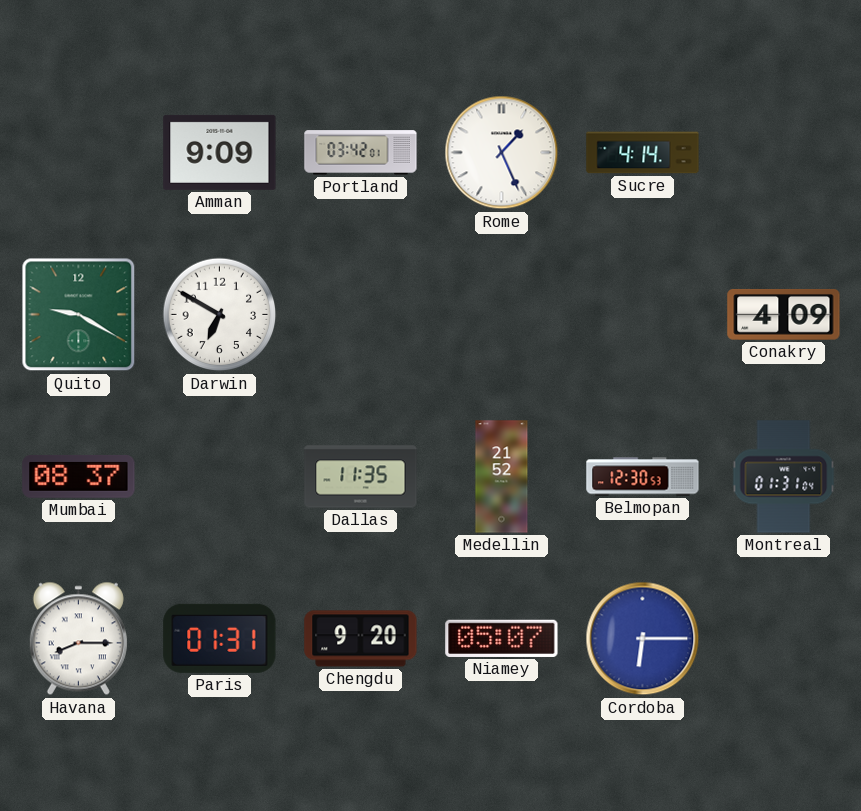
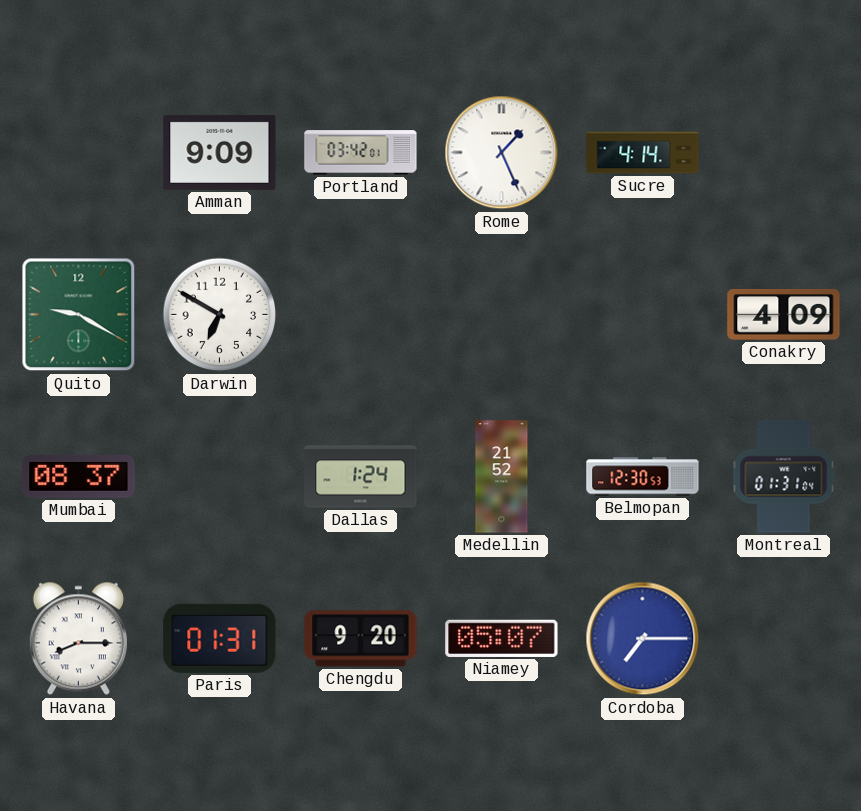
Dallas: 11:35 -> 1:24
Cordoba: 6:15 -> 7:15
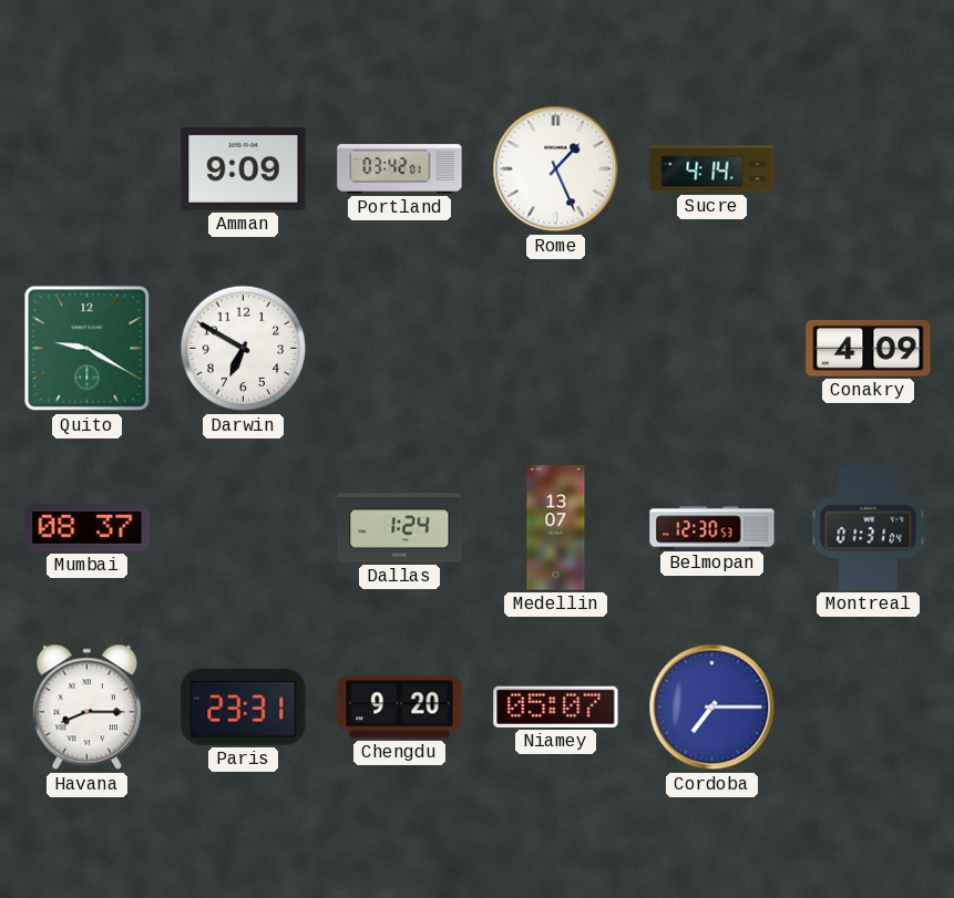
Medellin: 21:52 -> 13:07
Paris: 01:31 -> 23:31
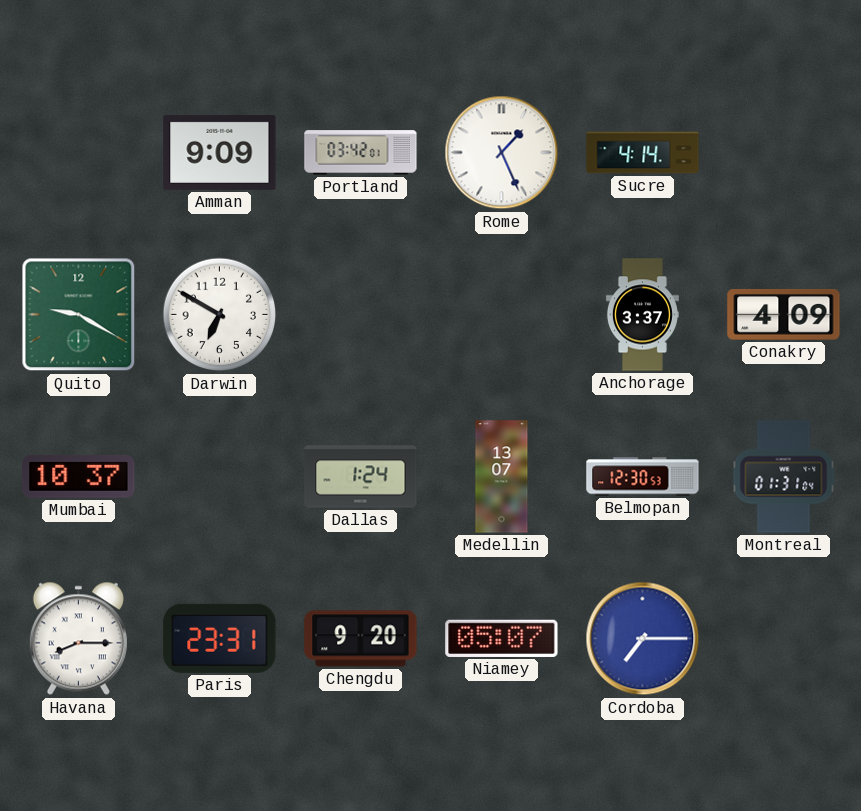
Anchorage: none -> 3:37
Mumbai: 08:37 -> 10:37
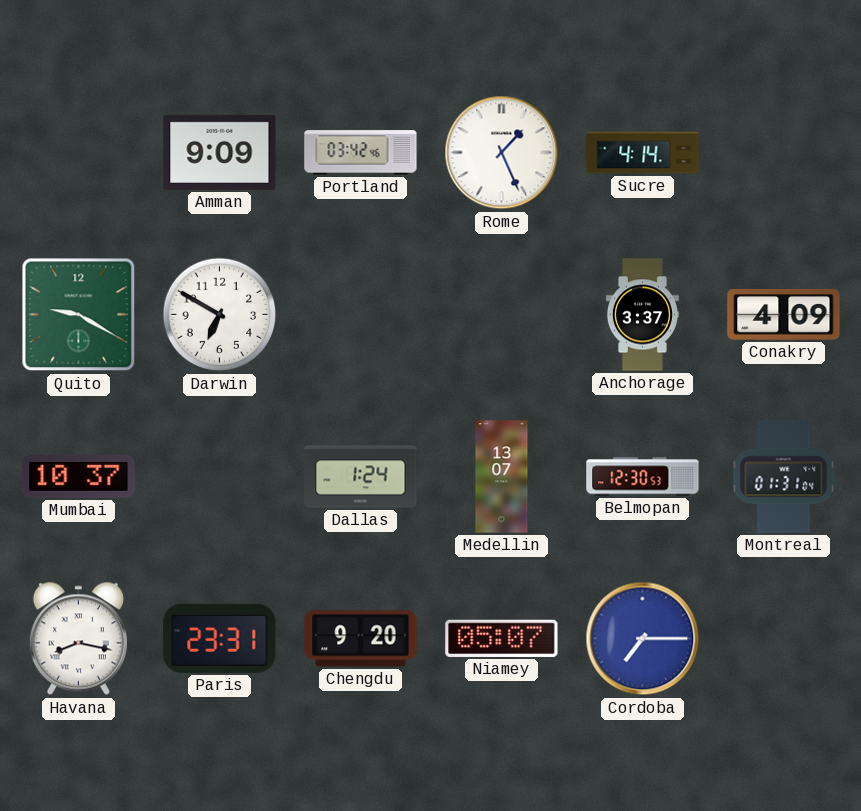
Portland: 03:42:01 -> 03:42:46
Havana: 8:15 -> 8:17
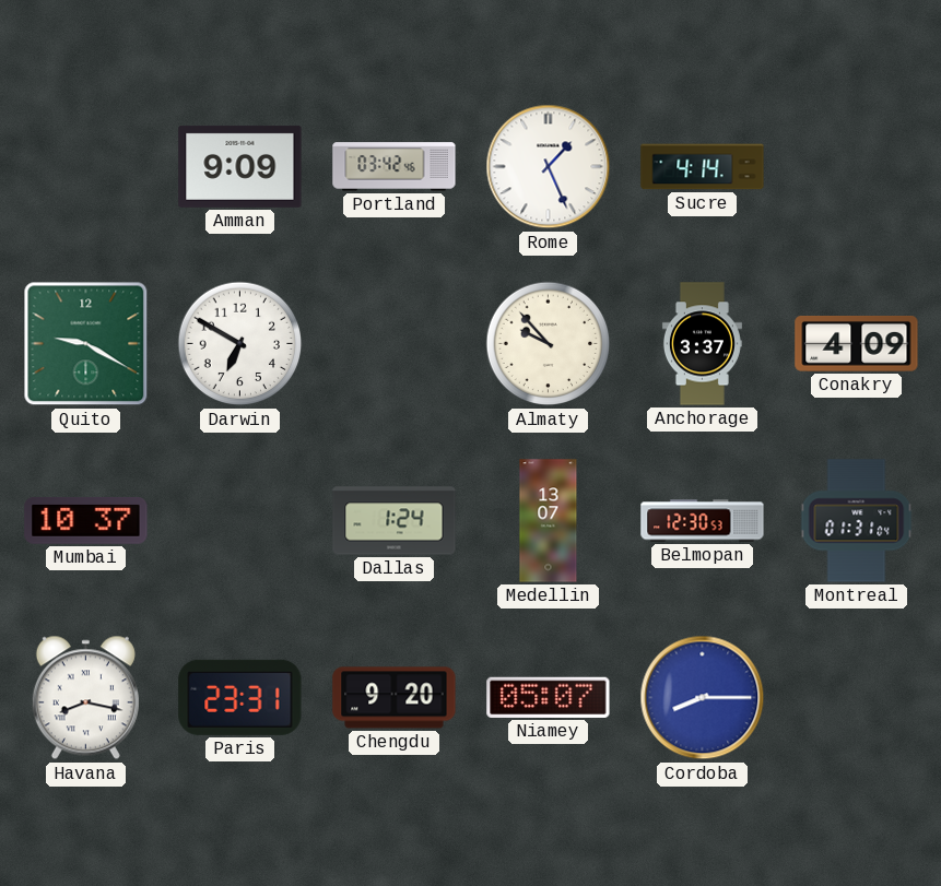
Almaty: none -> 9:53
Cordoba: 7:15 -> 8:15
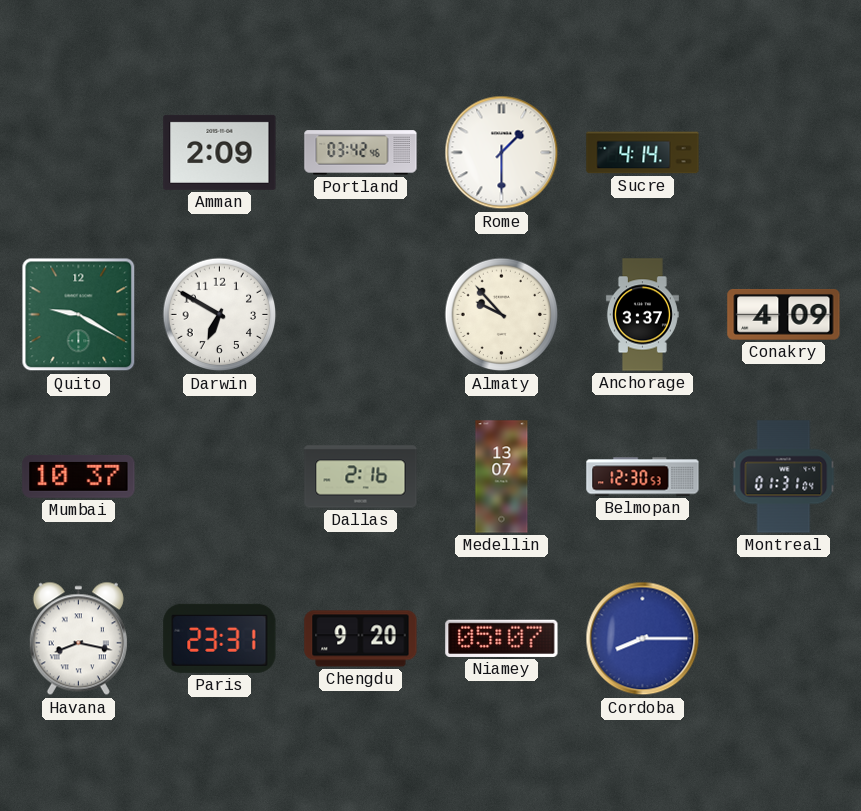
Amman: 9:09 -> 2:09
Rome: 1:26 -> 1:30
Dallas: 1:24 -> 2:16
